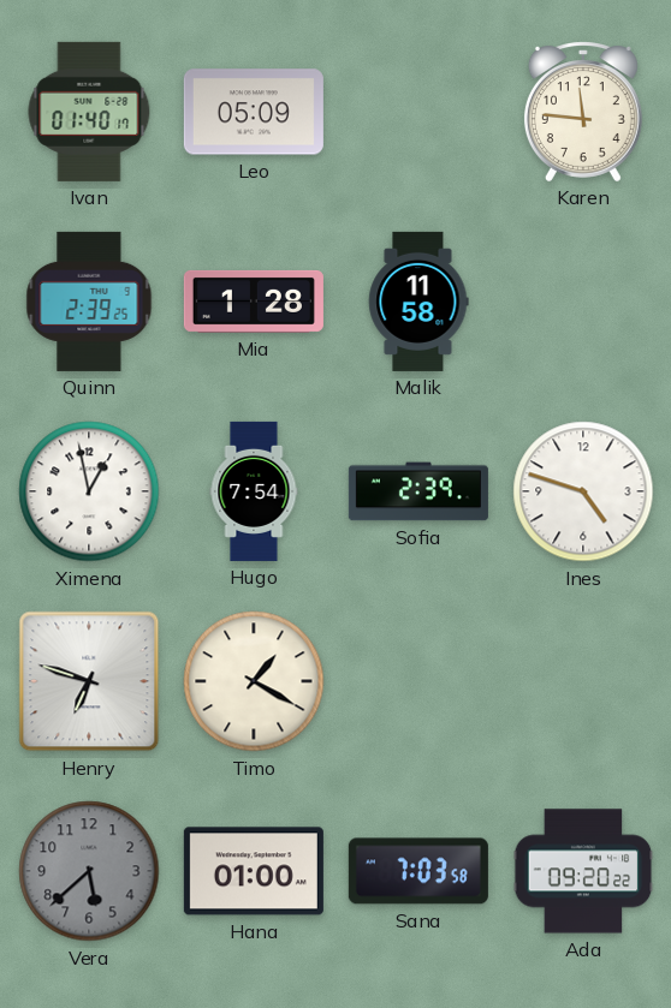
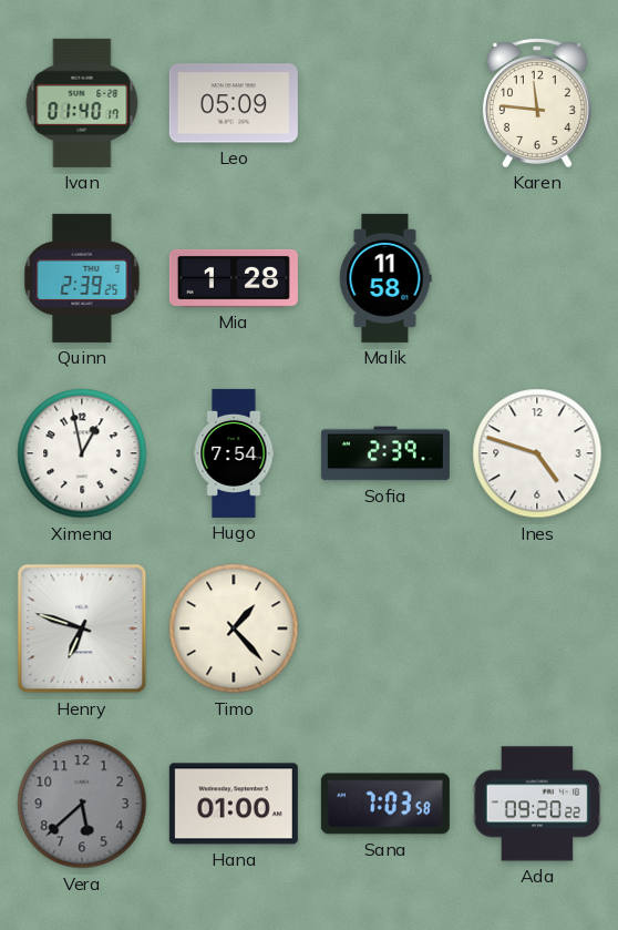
Timo: 1:20 -> 1:23
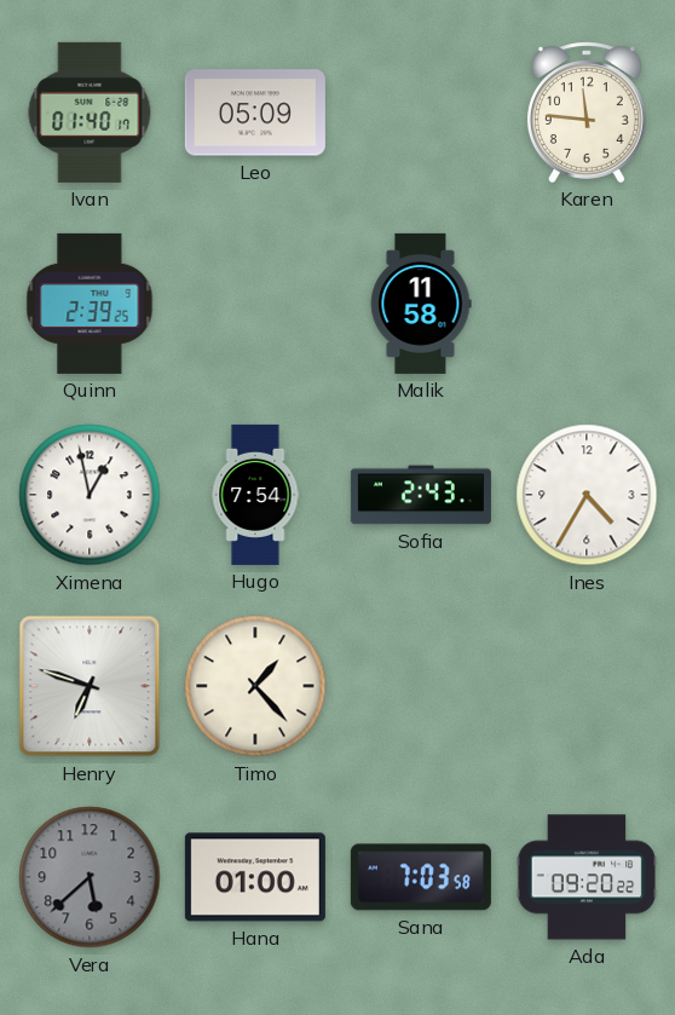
Mia: 1:28 -> none
Sofia: 2:39 -> 2:43
Ines: 4:48 -> 4:35
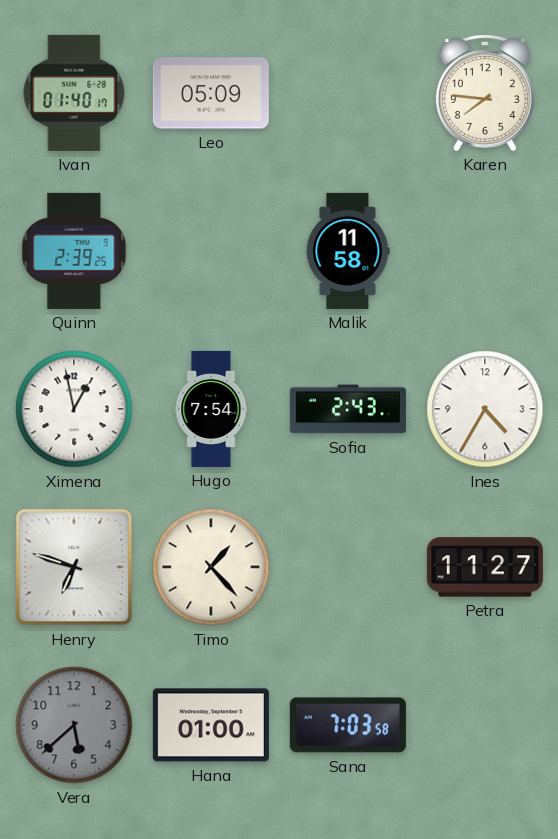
Karen: 11:46 -> 7:46
Petra: none -> 11:27
Ada: 09:20 -> none
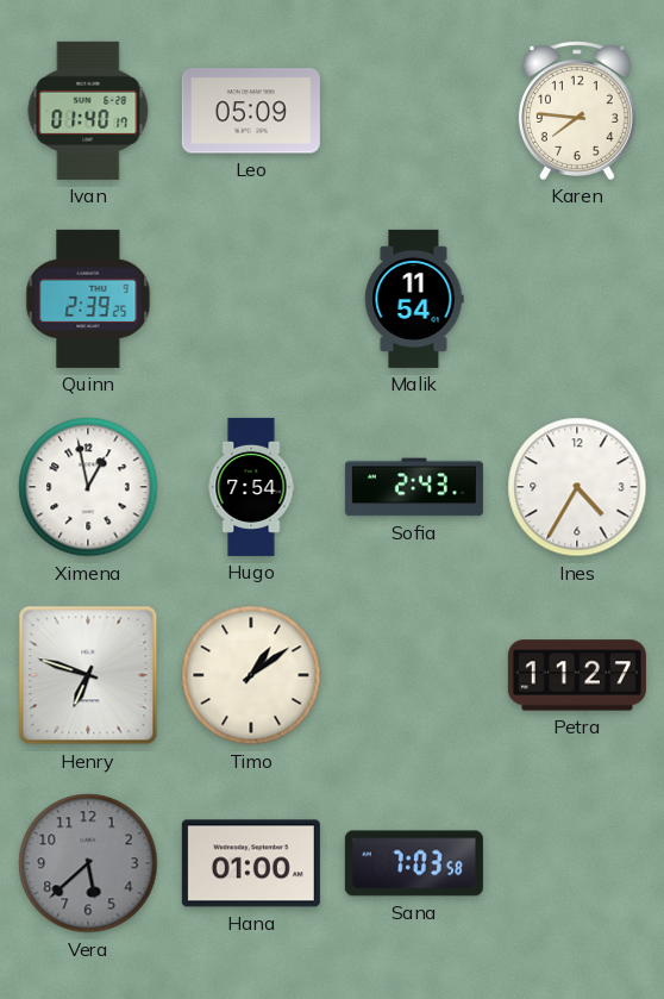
Malik: 11:58 -> 11:54
Timo: 1:23 -> 1:09
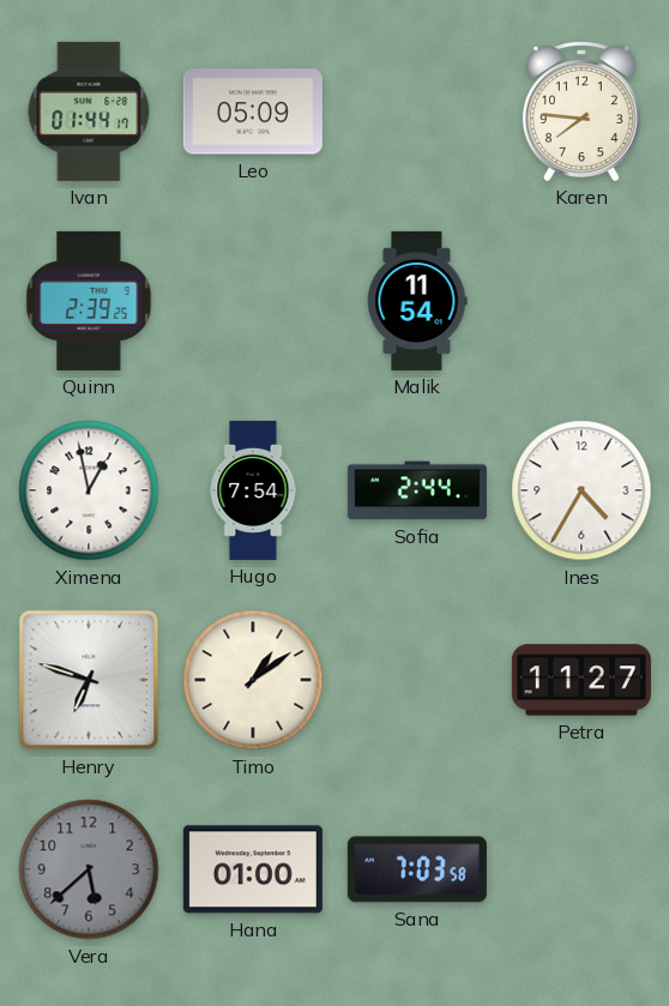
Ivan: 01:40 -> 01:44
Sofia: 2:43 -> 2:44
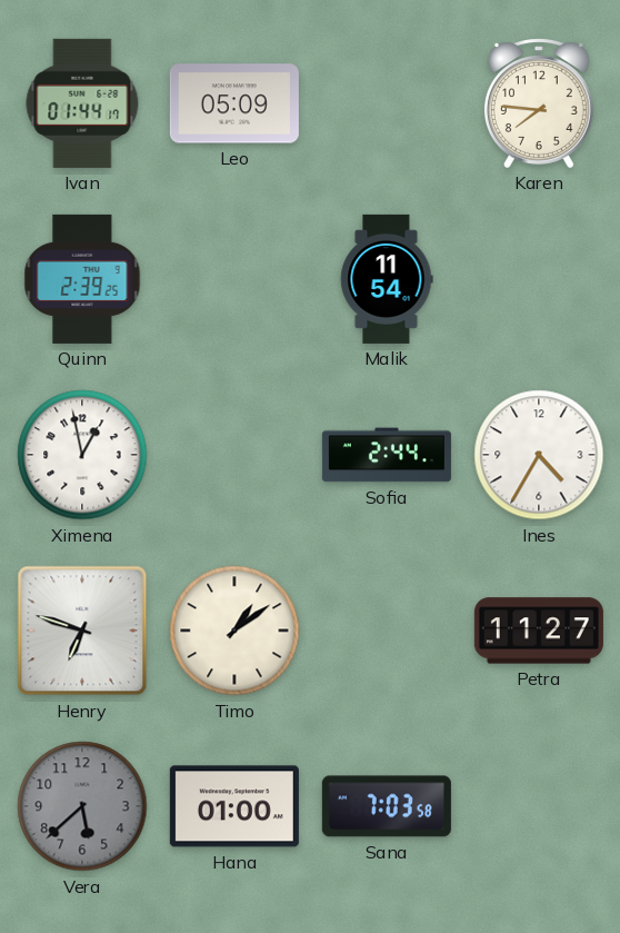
Hugo: 7:54 -> none
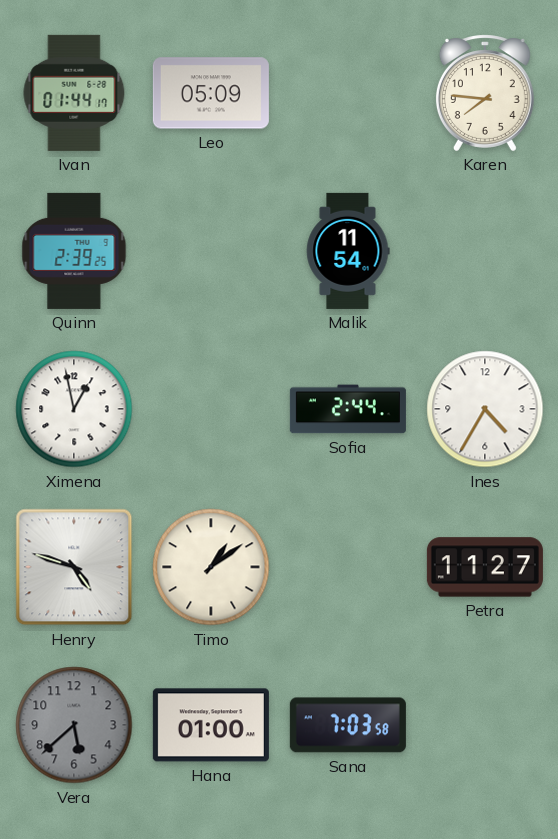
Henry: 6:48 -> 4:48
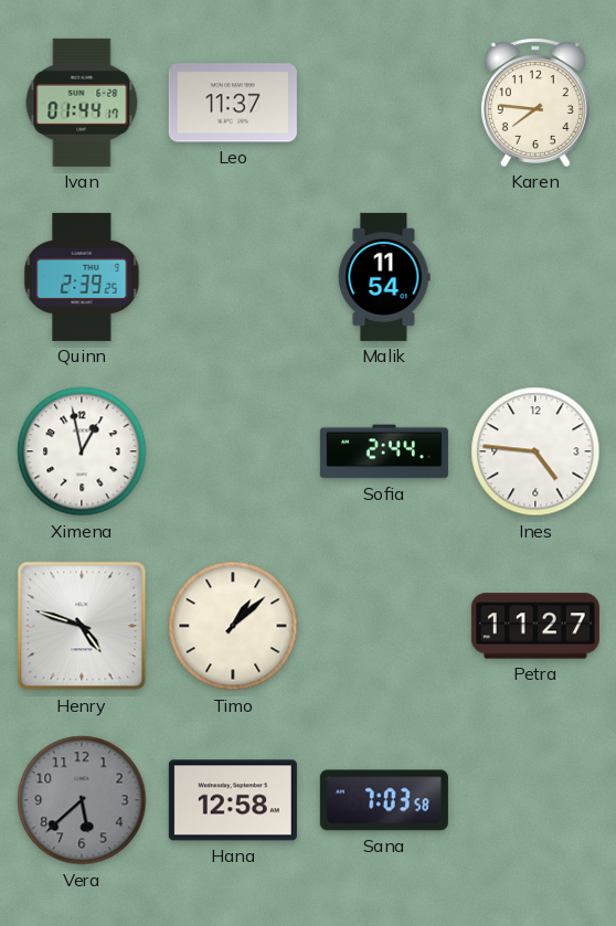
Leo: 05:09 -> 11:37
Ines: 4:35 -> 4:46
Timo: 1:09 -> 1:08
Hana: 01:00 -> 12:58
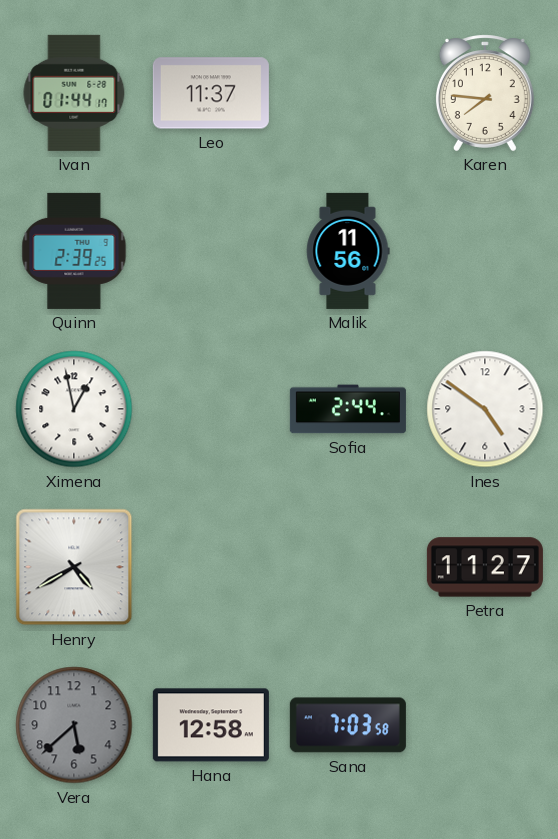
Malik: 11:54 -> 11:56
Ines: 4:46 -> 4:51
Henry: 4:48 -> 4:40
Timo: 1:08 -> none
